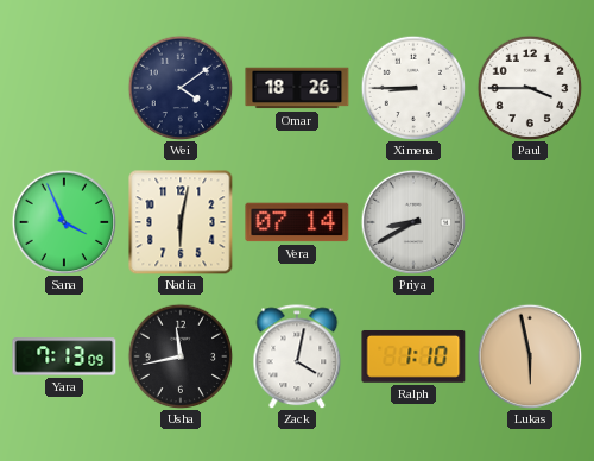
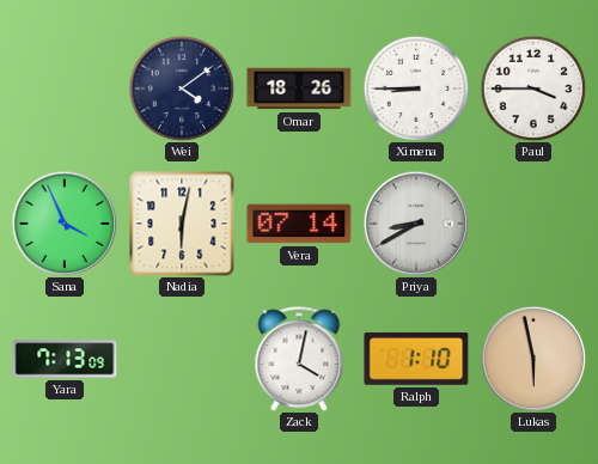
Usha: 11:43 -> none
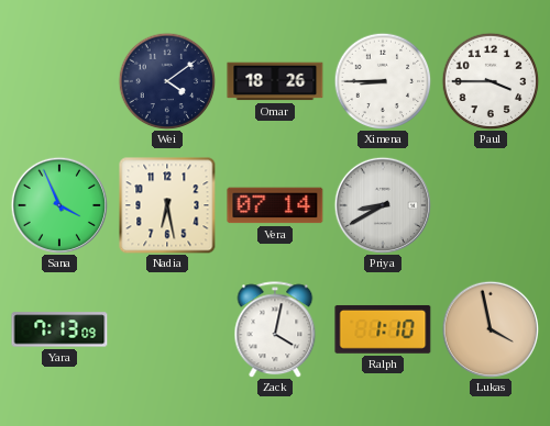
Nadia: 6:02 -> 6:28
Lukas: 5:58 -> 3:58
